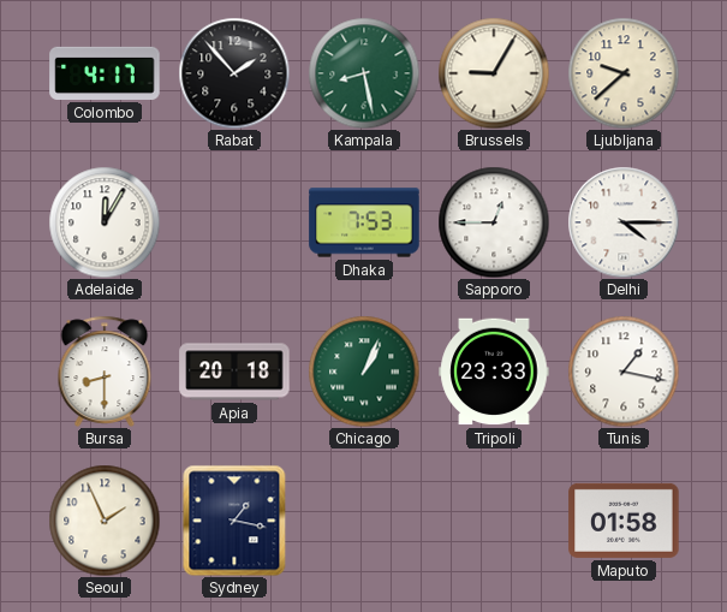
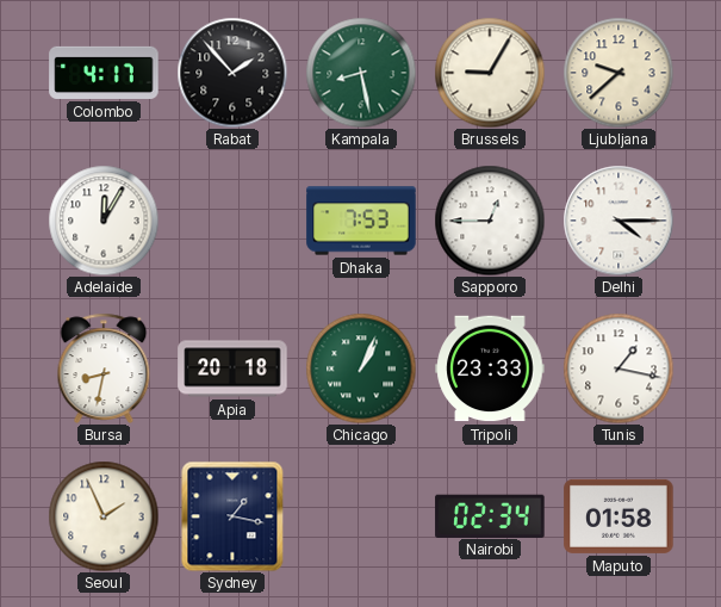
Bursa: 8:30 -> 8:32
Nairobi: none -> 02:34
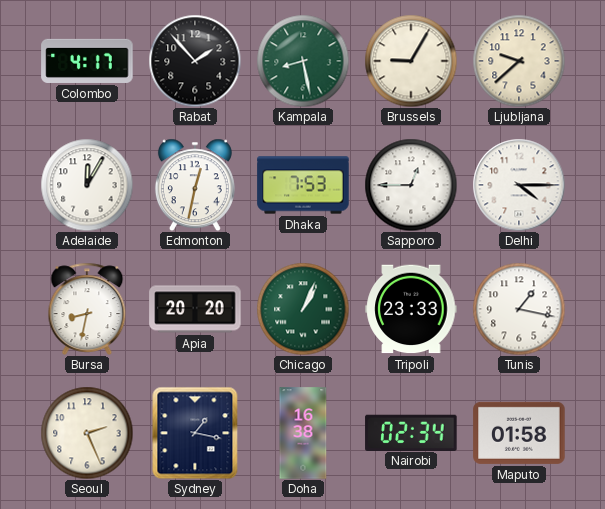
Edmonton: none -> 12:32
Apia: 20:18 -> 20:20
Seoul: 1:56 -> 2:26
Doha: none -> 16:38
